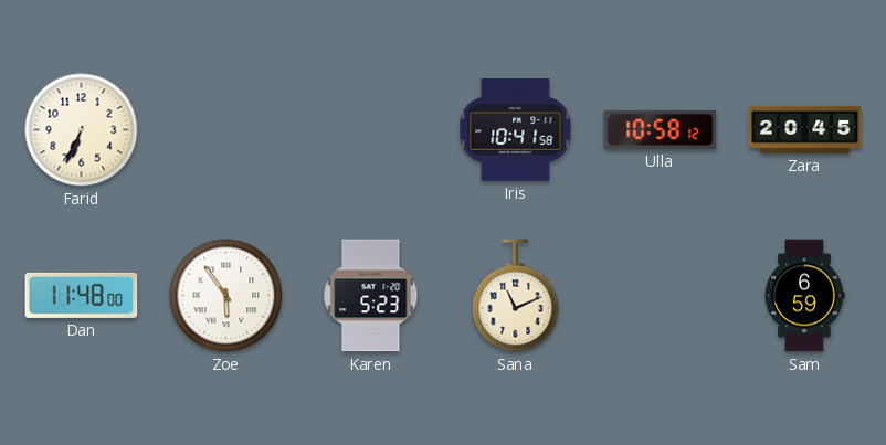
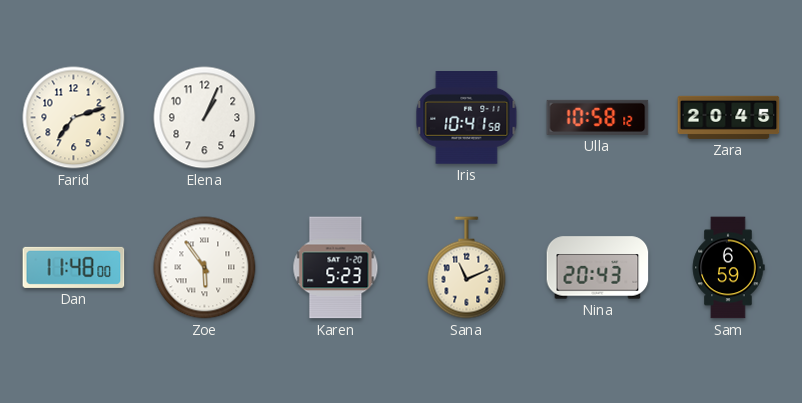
Farid: 6:34 -> 7:12
Elena: none -> 1:04
Nina: none -> 20:43
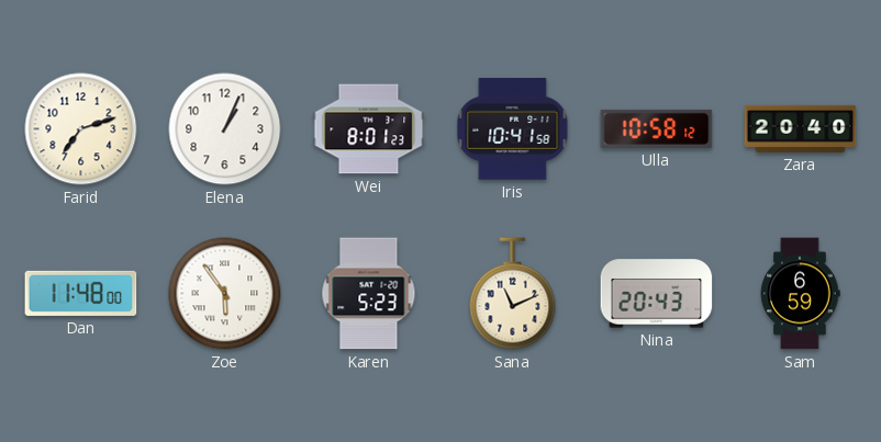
Wei: none -> 8:01
Zara: 20:45 -> 20:40
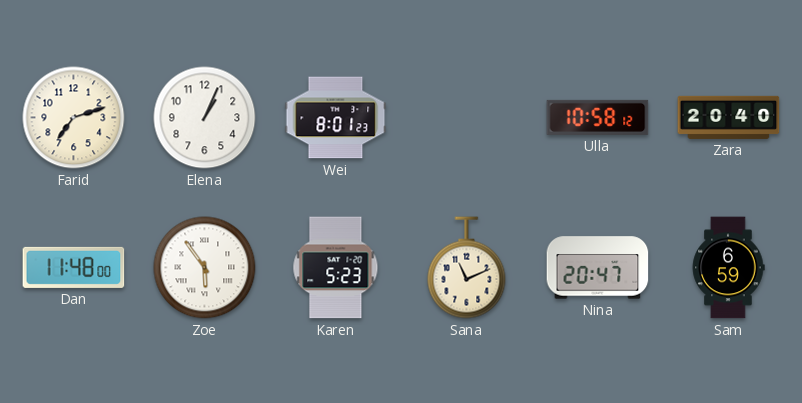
Iris: 10:41 -> none
Nina: 20:43 -> 20:47
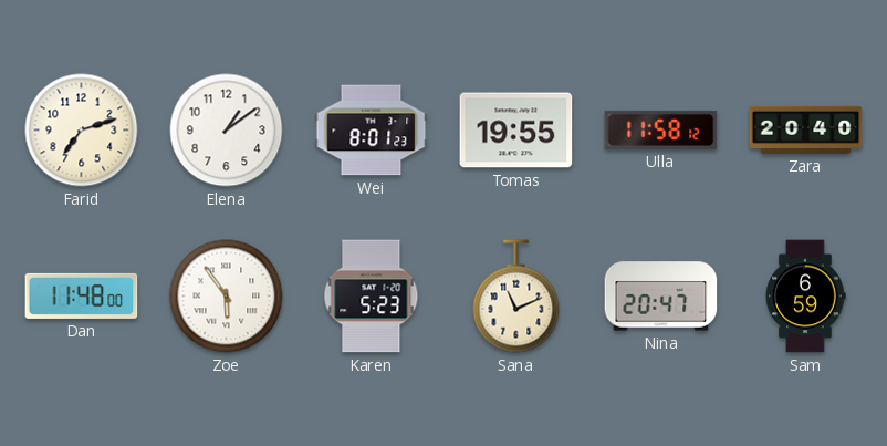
Elena: 1:04 -> 1:09
Tomas: none -> 19:55
Ulla: 10:58 -> 11:58
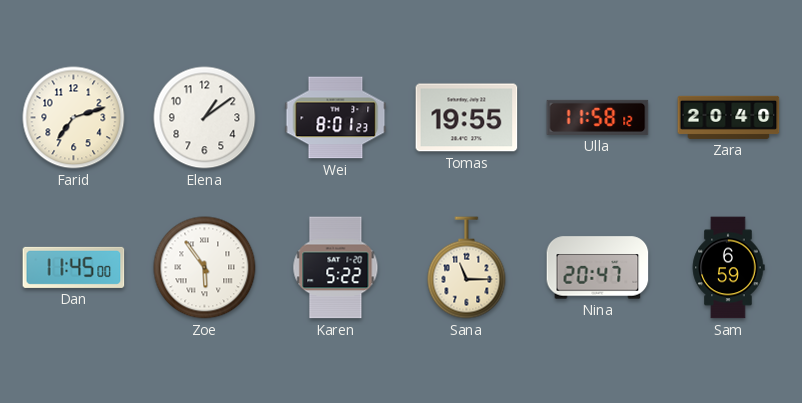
Dan: 11:48 -> 11:45
Karen: 5:23 -> 5:22
Sana: 11:11 -> 11:15
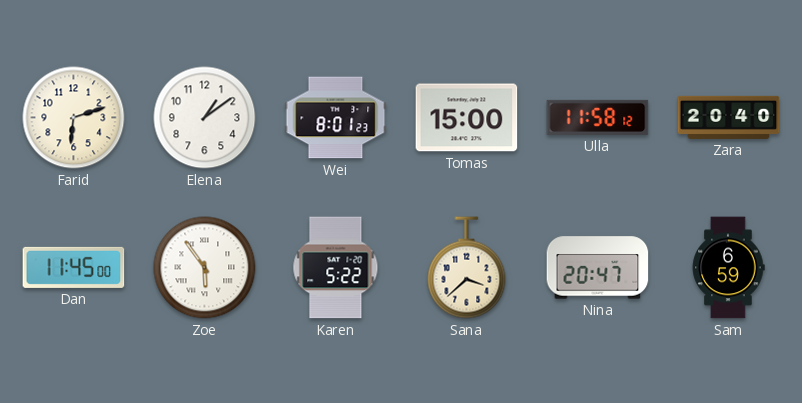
Farid: 7:12 -> 6:12
Tomas: 19:55 -> 15:00
Sana: 11:15 -> 3:38
